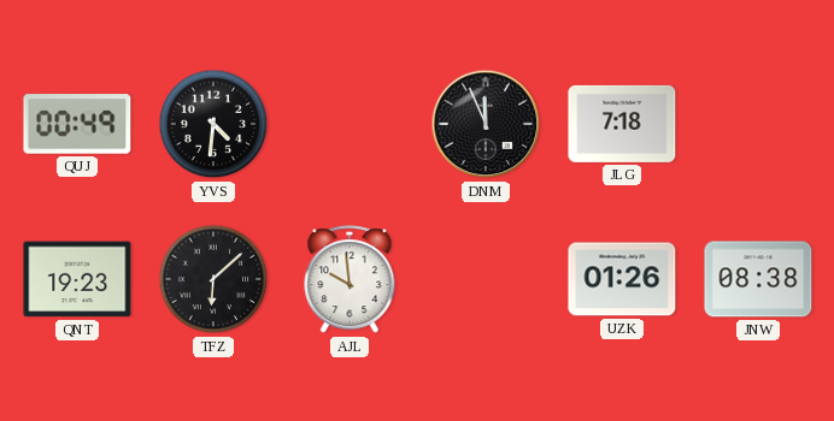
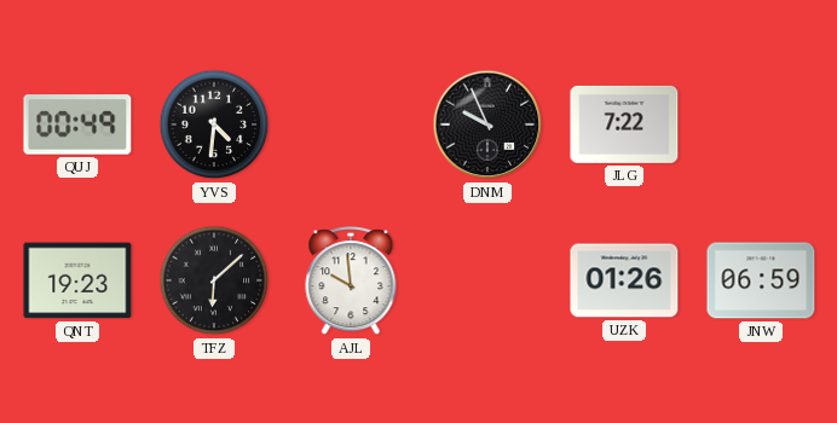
DNM: 11:56 -> 9:56
JLG: 7:18 -> 7:22
JNW: 08:38 -> 06:59
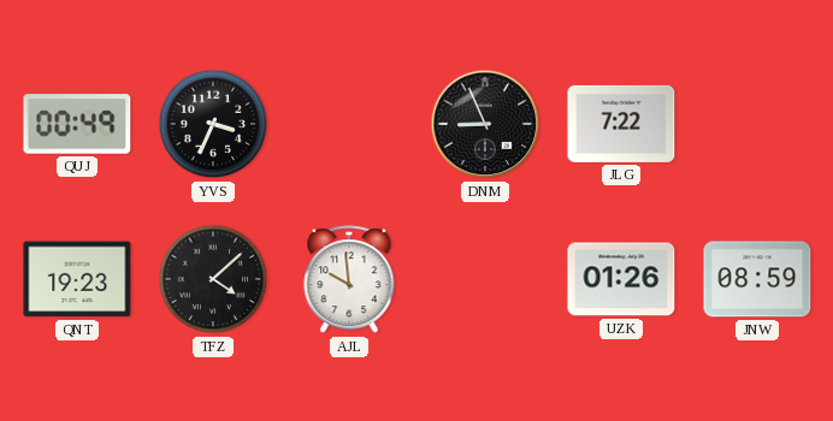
YVS: 4:31 -> 3:34
DNM: 9:56 -> 8:56
TFZ: 6:08 -> 4:08
JNW: 06:59 -> 08:59
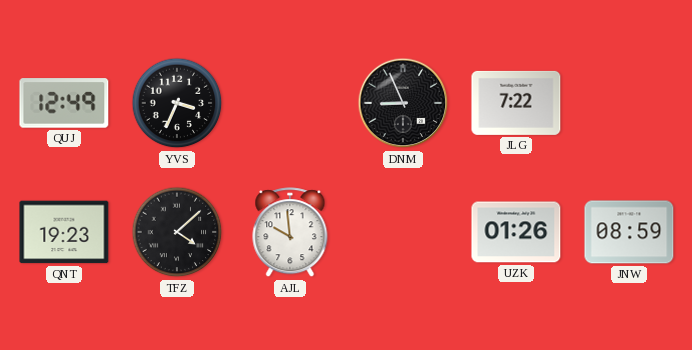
QUJ: 00:49 -> 12:49
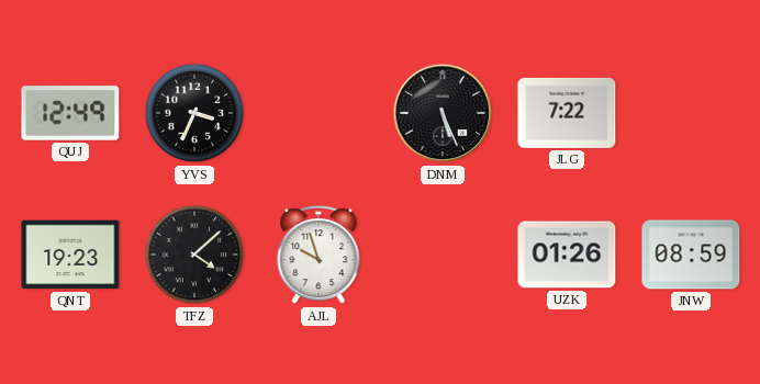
DNM: 8:56 -> 5:26
AJL: 9:59 -> 9:57
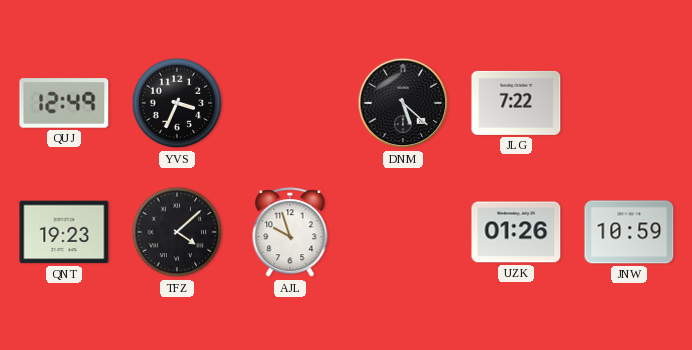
DNM: 5:26 -> 5:22
JNW: 08:59 -> 10:59
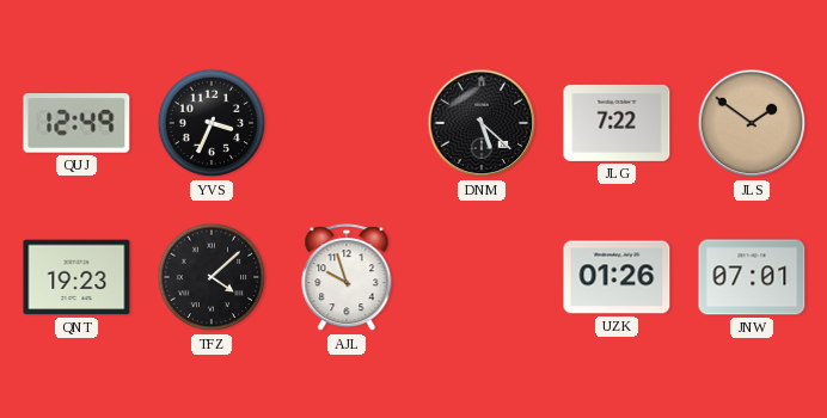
JLS: none -> 1:51
JNW: 10:59 -> 07:01
